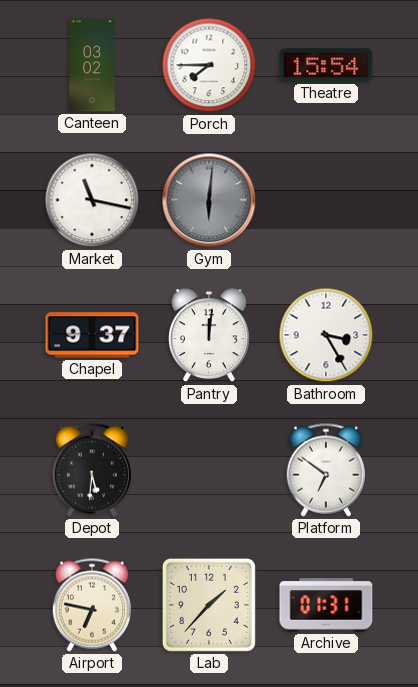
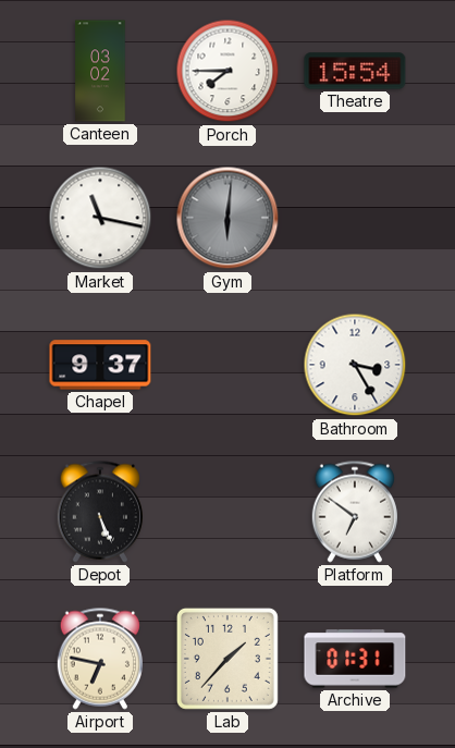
Pantry: 12:01 -> none
Depot: 5:31 -> 5:26
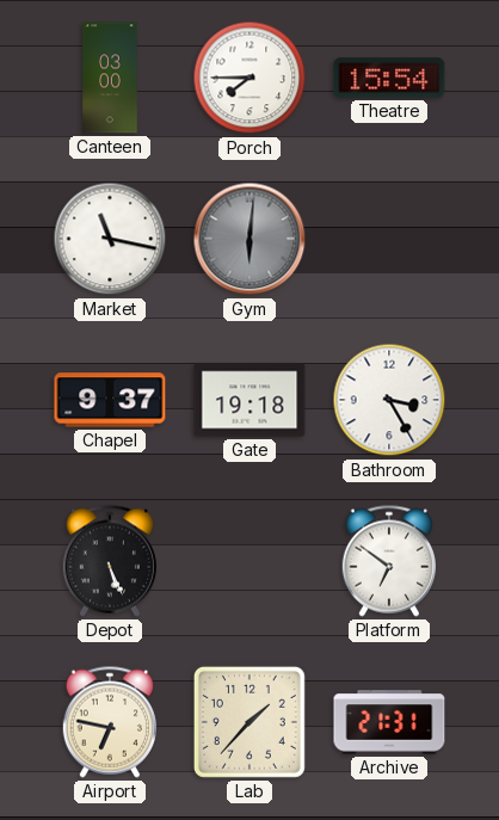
Canteen: 03:02 -> 03:00
Gate: none -> 19:18
Archive: 01:31 -> 21:31
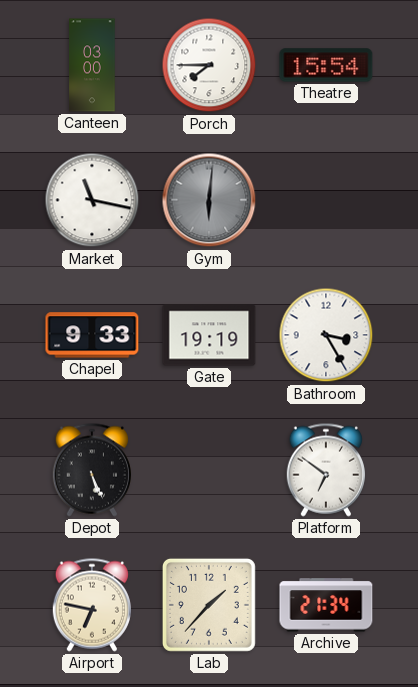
Chapel: 9:37 -> 9:33
Gate: 19:18 -> 19:19
Archive: 21:31 -> 21:34
